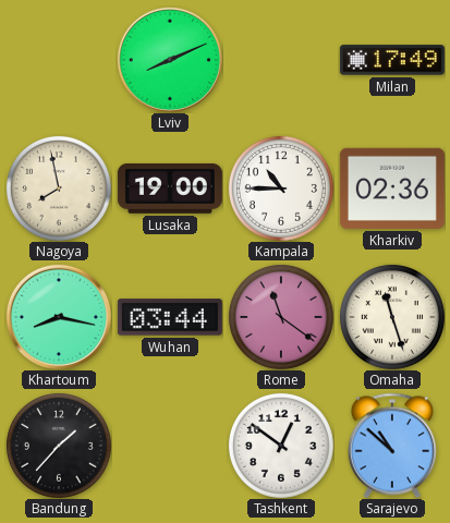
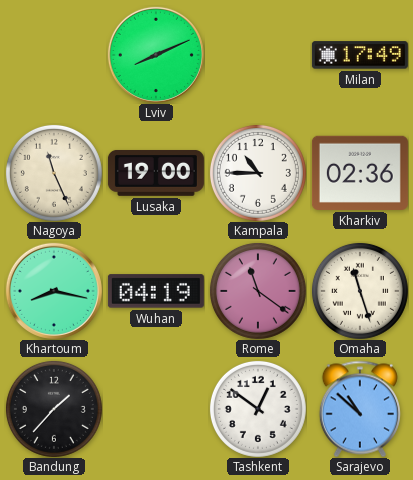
Nagoya: 7:58 -> 11:26
Wuhan: 03:44 -> 04:19
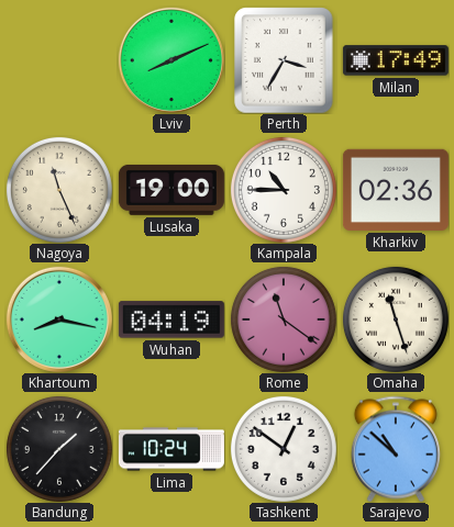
Perth: none -> 3:35
Lima: none -> 10:24
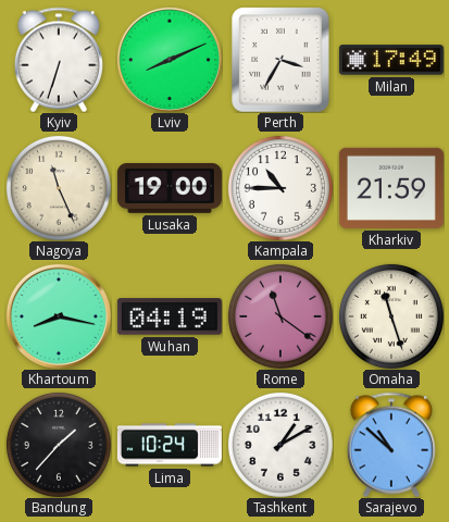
Kyiv: none -> 6:33
Kharkiv: 02:36 -> 21:59
Tashkent: 12:51 -> 1:10
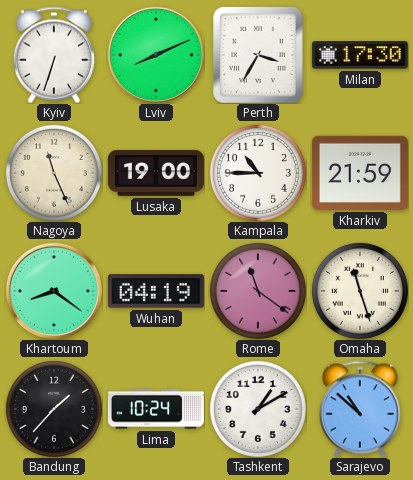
Milan: 17:49 -> 17:30
Khartoum: 8:17 -> 8:21
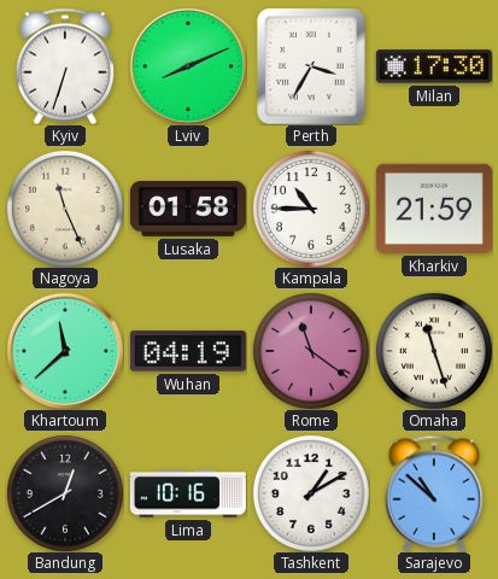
Lusaka: 19:00 -> 01:58
Khartoum: 8:21 -> 11:38
Bandung: 1:37 -> 12:40
Lima: 10:24 -> 10:16
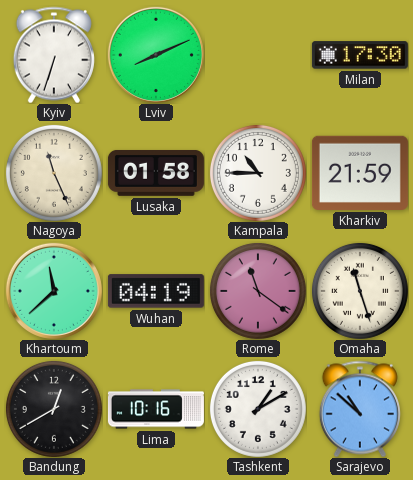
Perth: 3:35 -> none
